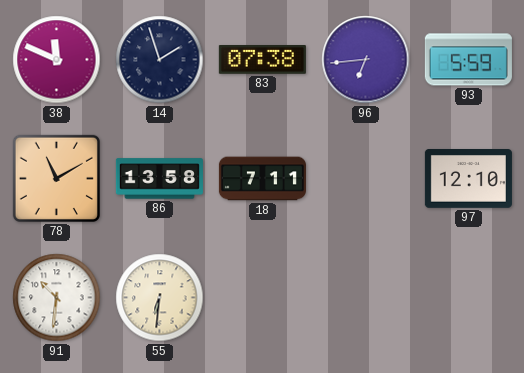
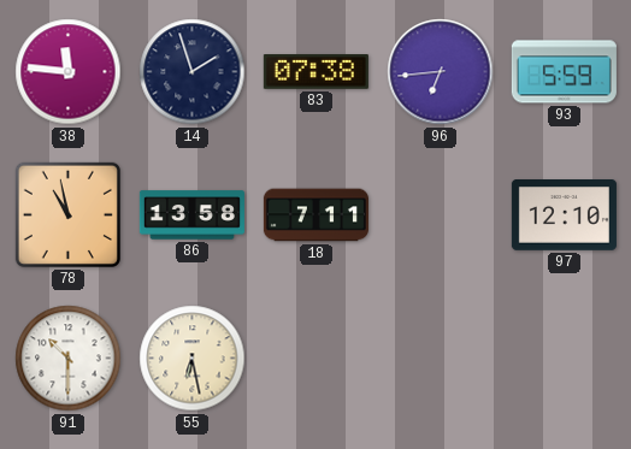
38: 11:49 -> 11:46
78: 11:10 -> 10:58
91: 10:31 -> 10:30
55: 6:31 -> 6:28
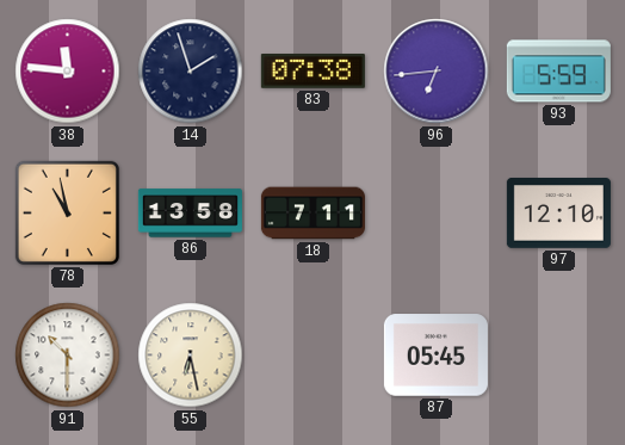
87: none -> 05:45
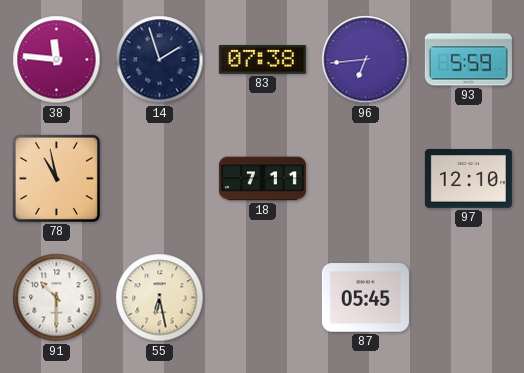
86: 13:58 -> none
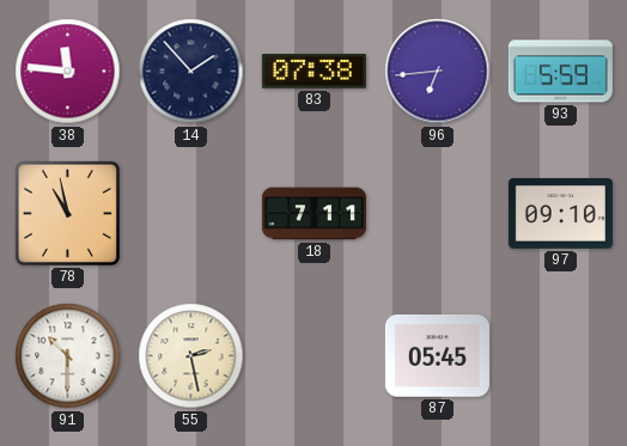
14: 1:57 -> 1:53
97: 12:10 -> 09:10
55: 6:28 -> 2:28
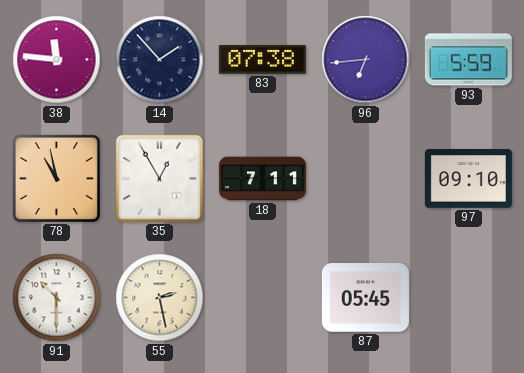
35: none -> 12:55
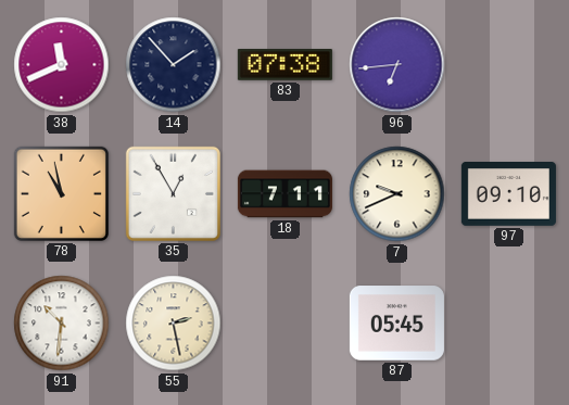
38: 11:46 -> 11:41
93: 5:59 -> none
7: none -> 9:41
91: 10:30 -> 10:31
